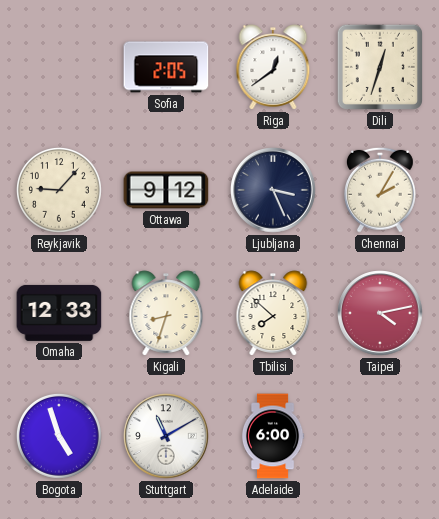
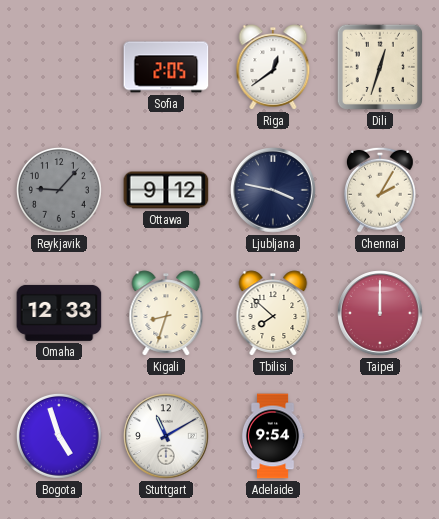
Reykjavik dial: cream -> grey
Ljubljana: 3:26 -> 3:47
Taipei: 4:13 -> 12:00
Adelaide: 6:00 -> 9:54
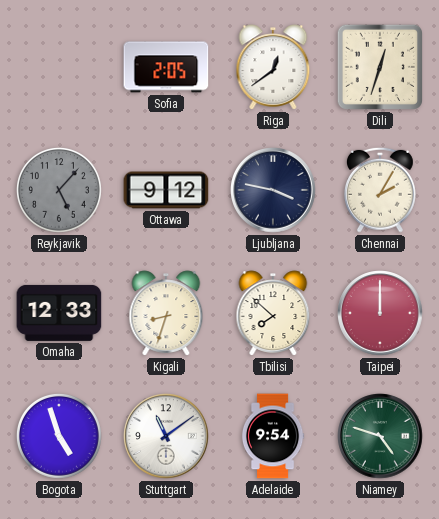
Reykjavik: 9:07 -> 5:07
Stuttgart: 11:10 -> 11:09
Niamey: none -> 4:48
